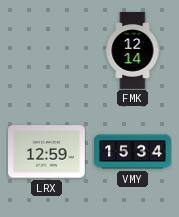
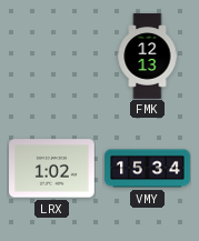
FMK: 12:14 -> 12:13
LRX: 12:59 -> 1:02
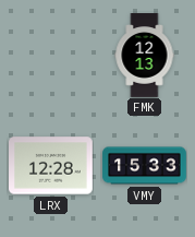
LRX: 1:02 -> 12:28
VMY: 15:34 -> 15:33
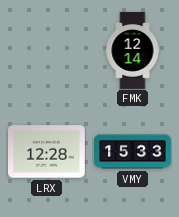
FMK: 12:13 -> 12:14
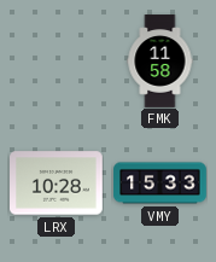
FMK: 12:14 -> 11:58
LRX: 12:28 -> 10:28
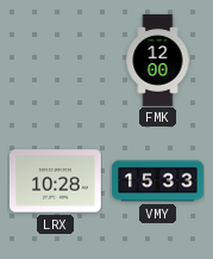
FMK: 11:58 -> 12:00
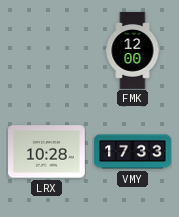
VMY: 15:33 -> 17:33
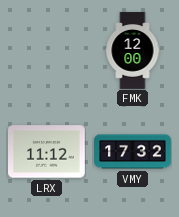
LRX: 10:28 -> 11:12
VMY: 17:33 -> 17:32
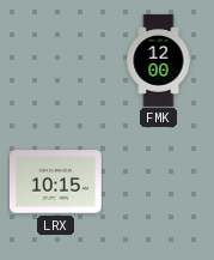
LRX: 11:12 -> 10:15
VMY: 17:32 -> none
